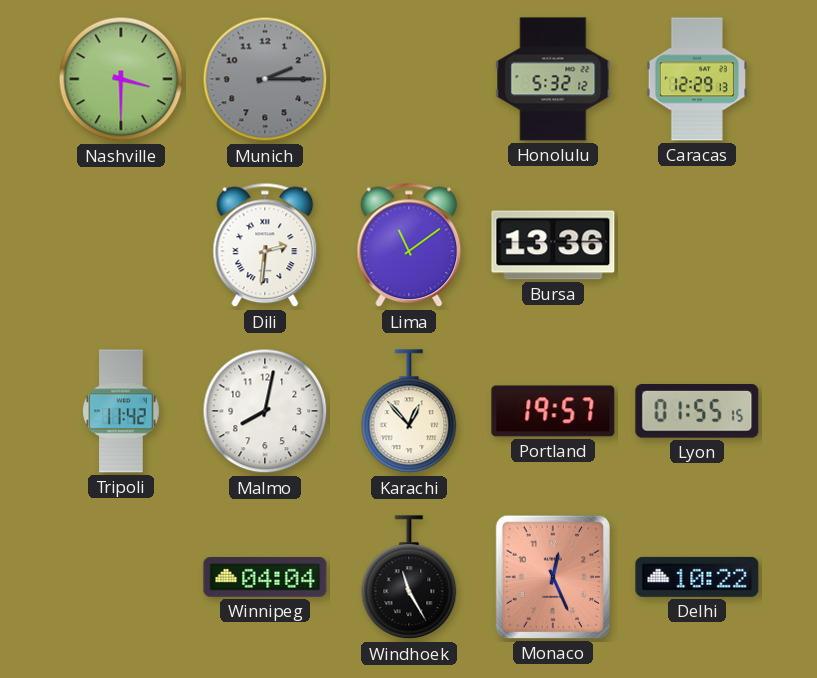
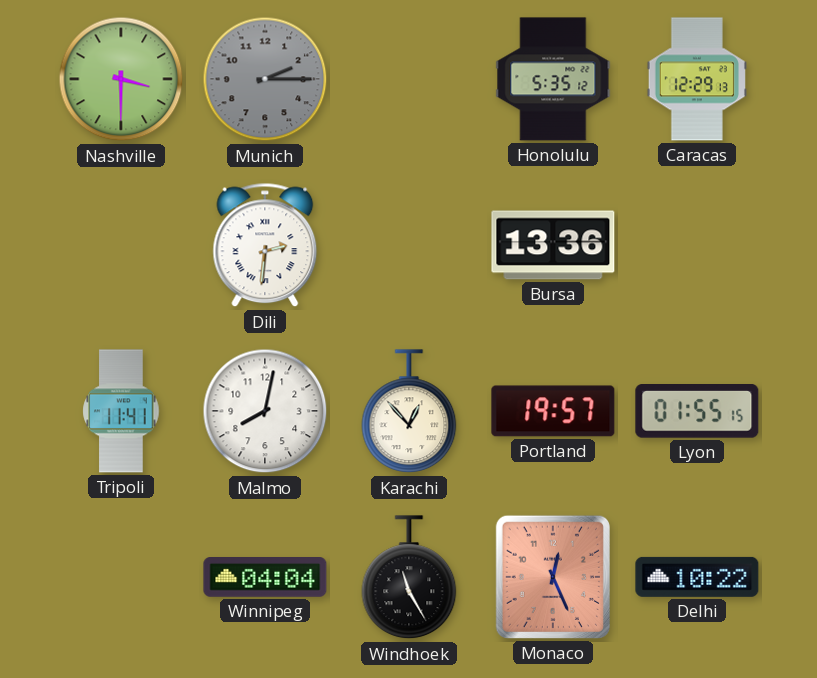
Honolulu: 5:32 -> 5:35
Lima: 11:09 -> none
Tripoli: 11:42 -> 11:41
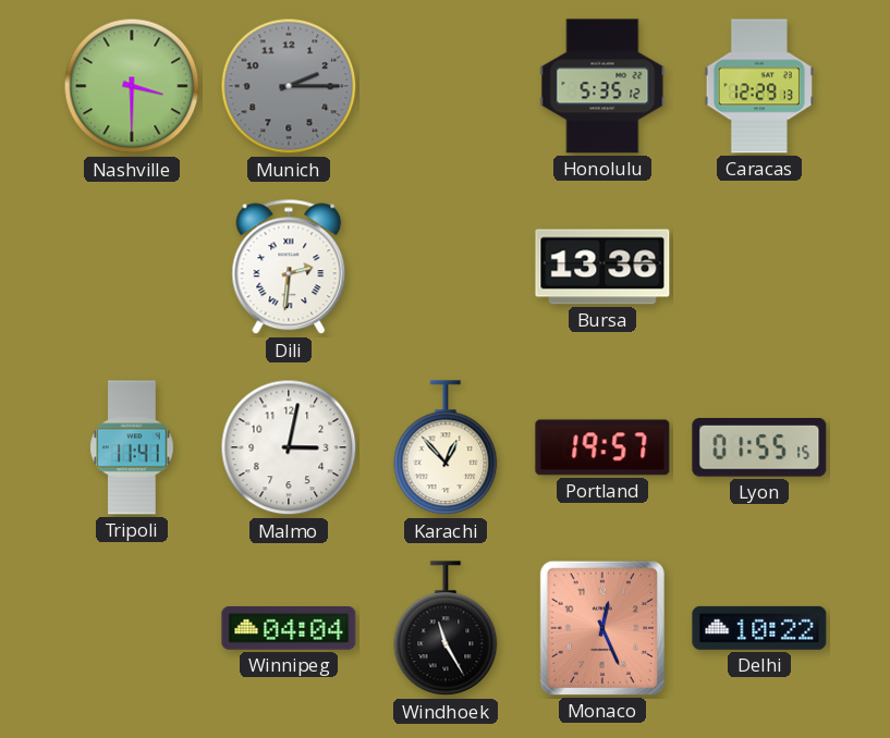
Malmo: 8:02 -> 3:02
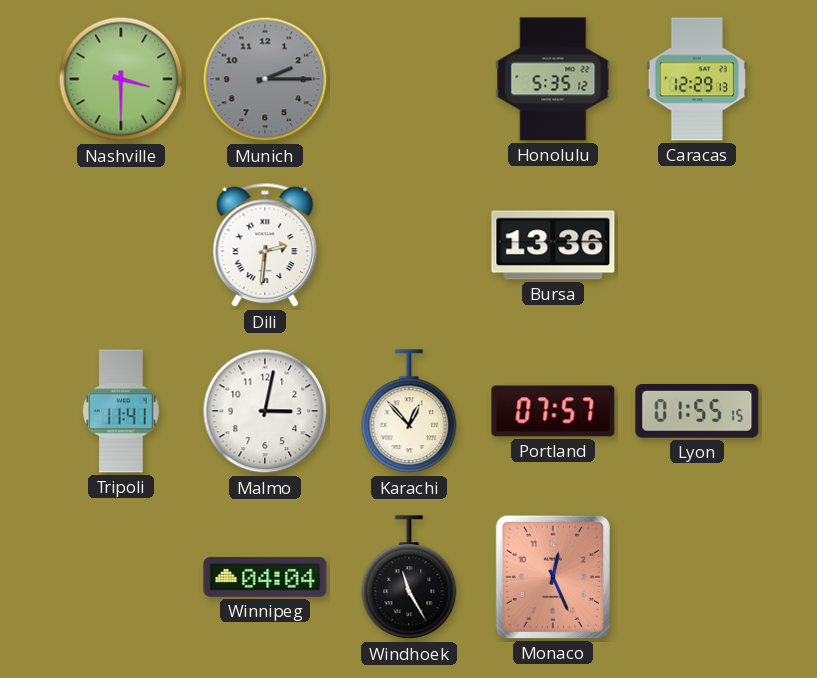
Portland: 19:57 -> 07:57
Delhi: 10:22 -> none
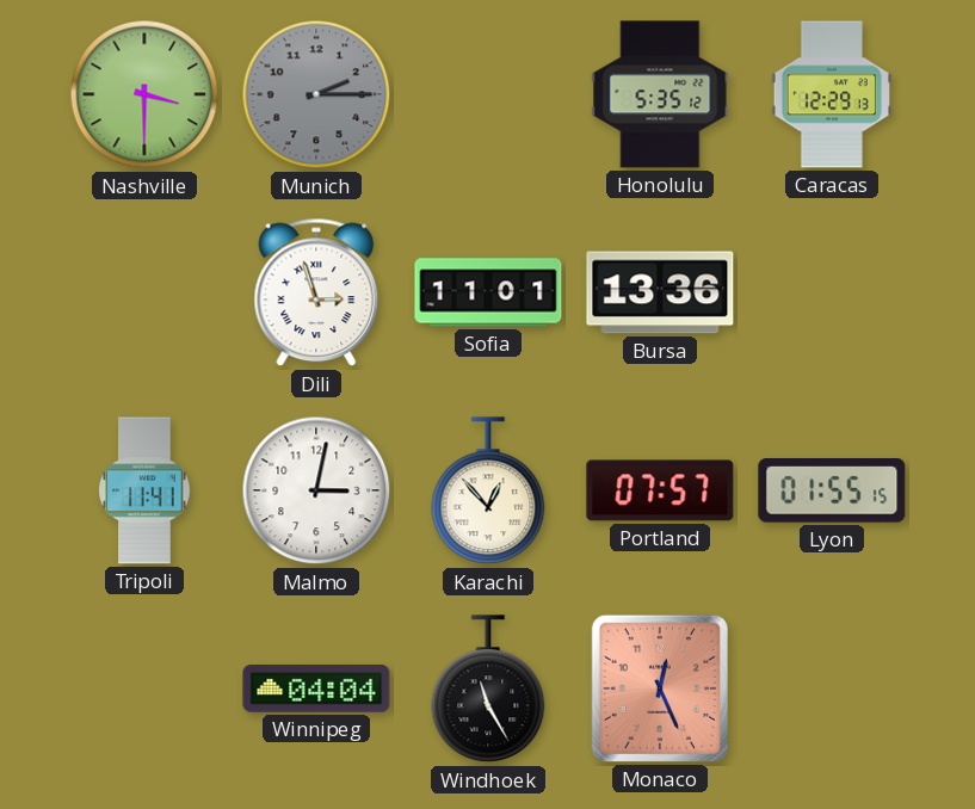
Dili: 2:31 -> 2:57
Sofia: none -> 11:01
